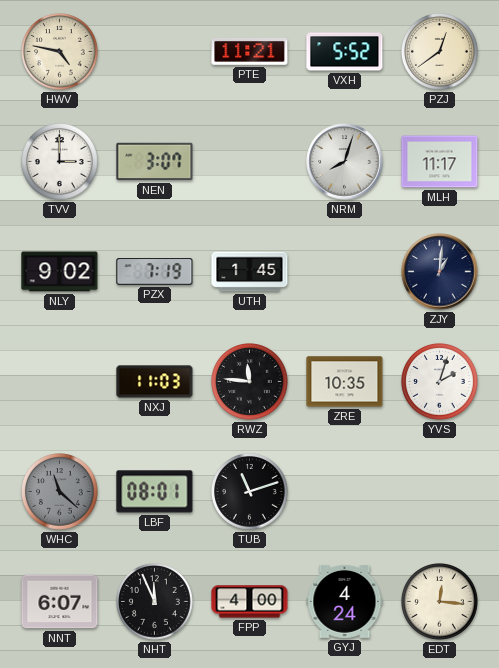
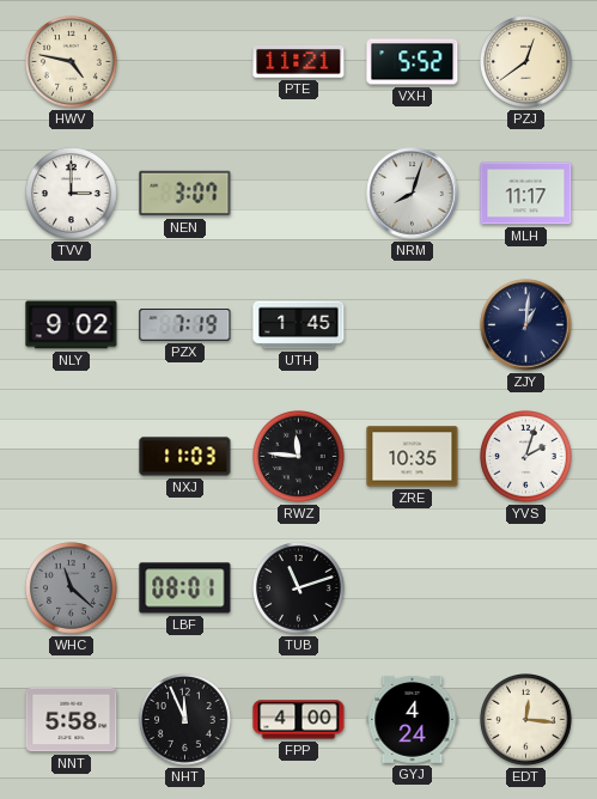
NNT: 6:07 -> 5:58
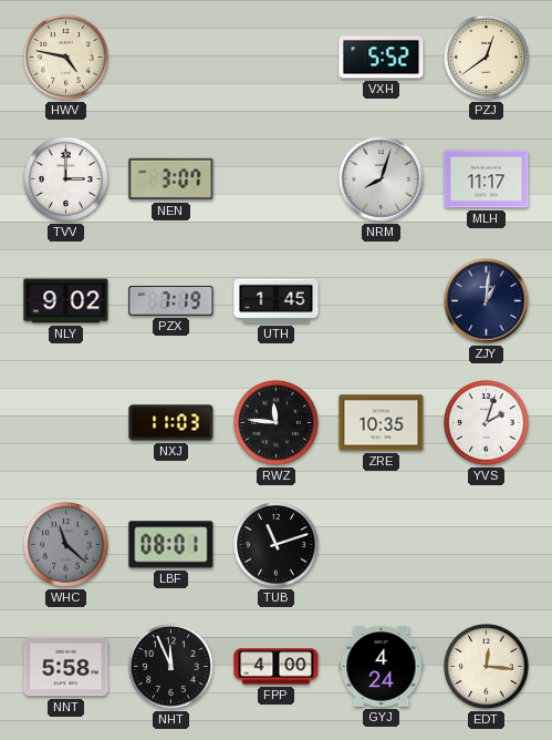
PTE: 11:21 -> none
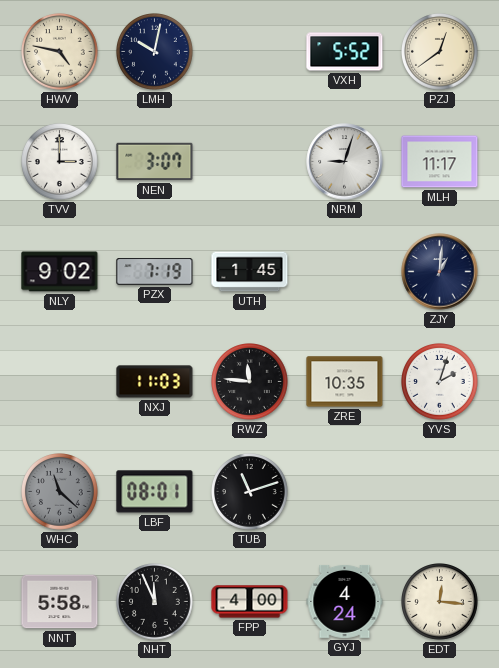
LMH: none -> 10:02
NRM: 8:03 -> 9:03
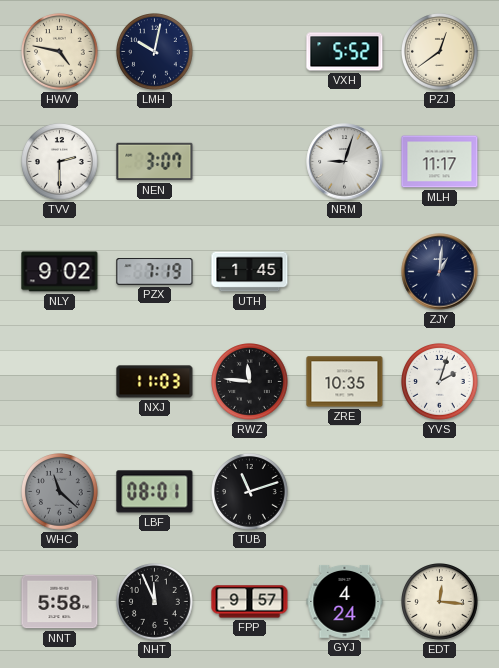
TVV: 3:00 -> 2:30
FPP: 4:00 -> 9:57
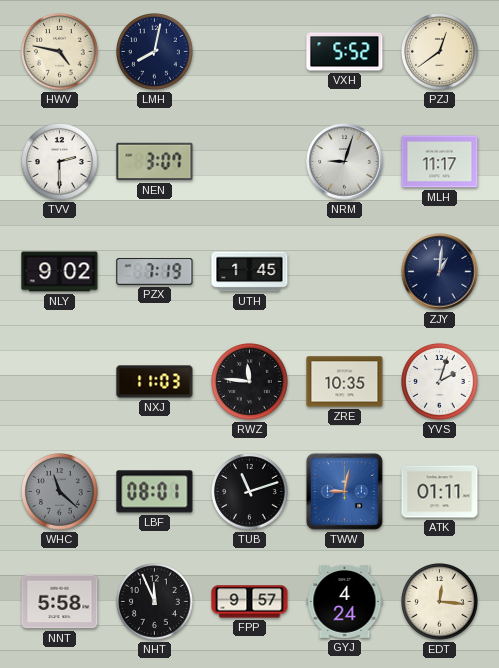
LMH: 10:02 -> 8:02
TWW: none -> 9:02
ATK: none -> 01:11
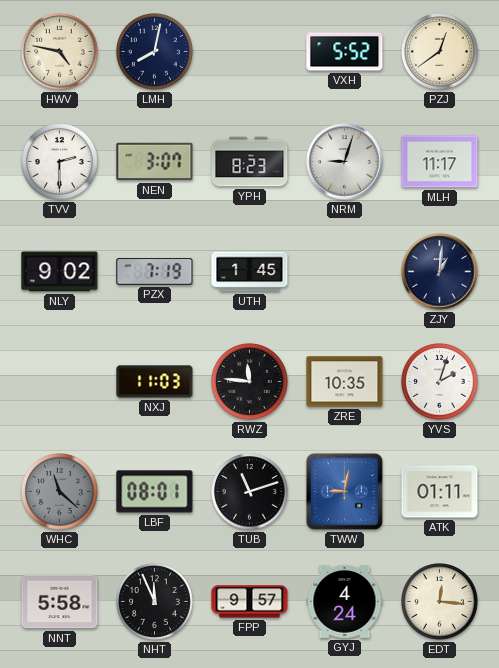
YPH: none -> 8:23
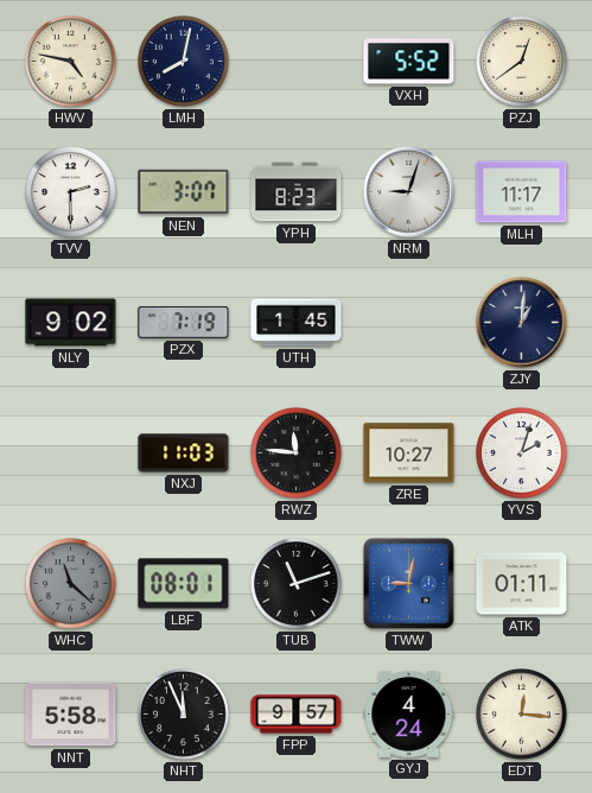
ZRE: 10:35 -> 10:27
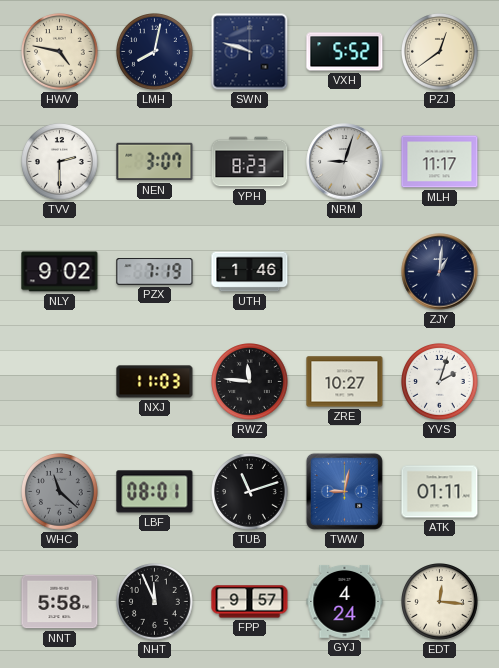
SWN: none -> 9:48
UTH: 1:45 -> 1:46
